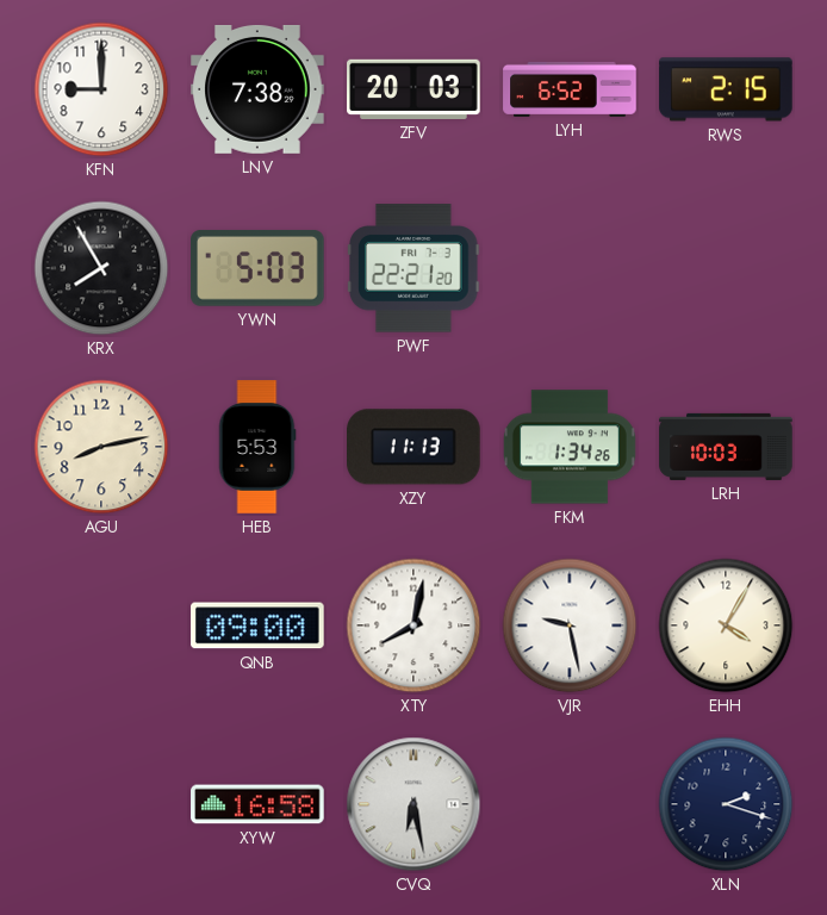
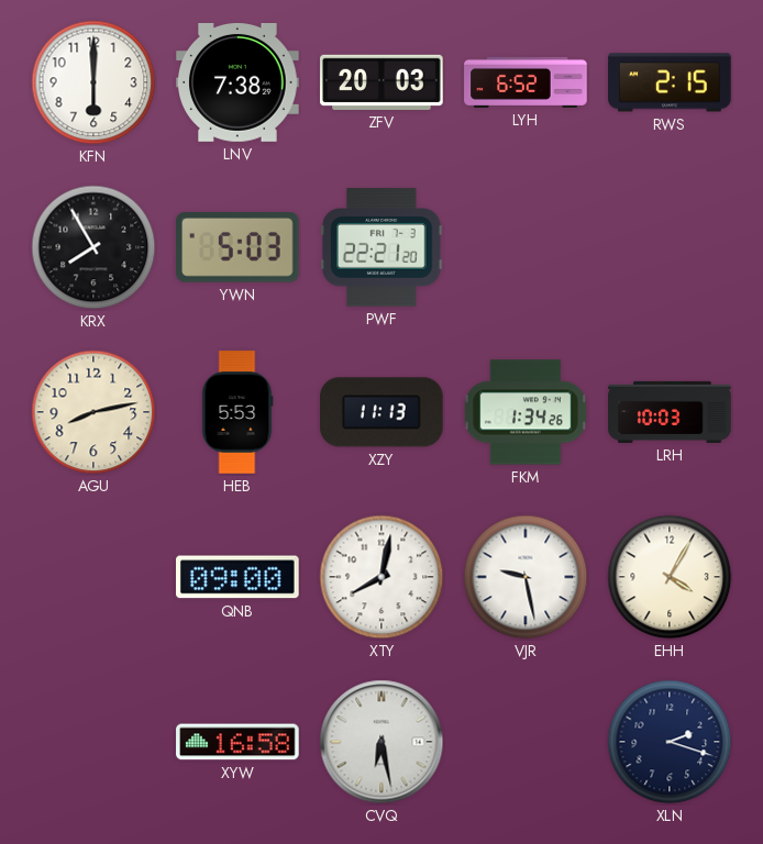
KFN: 9:00 -> 6:00
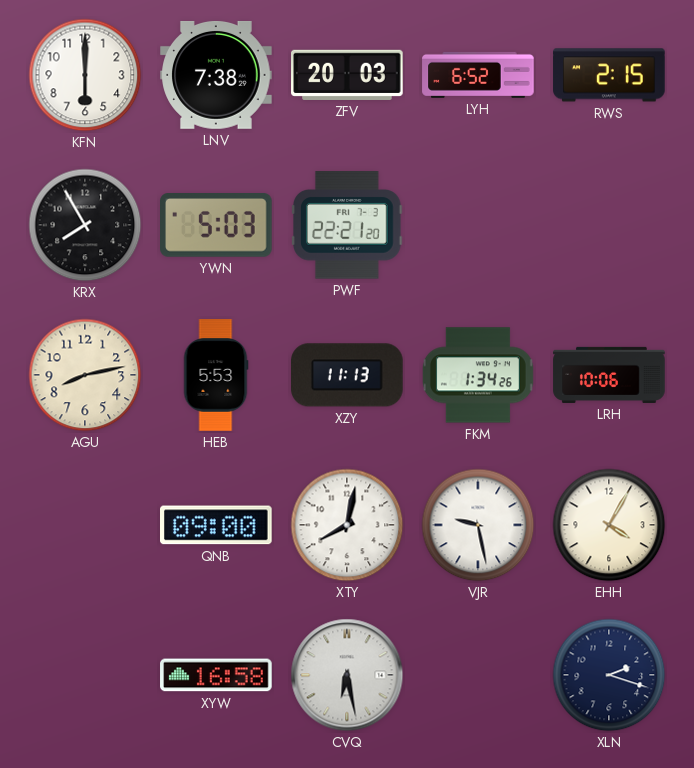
LRH: 10:03 -> 10:06
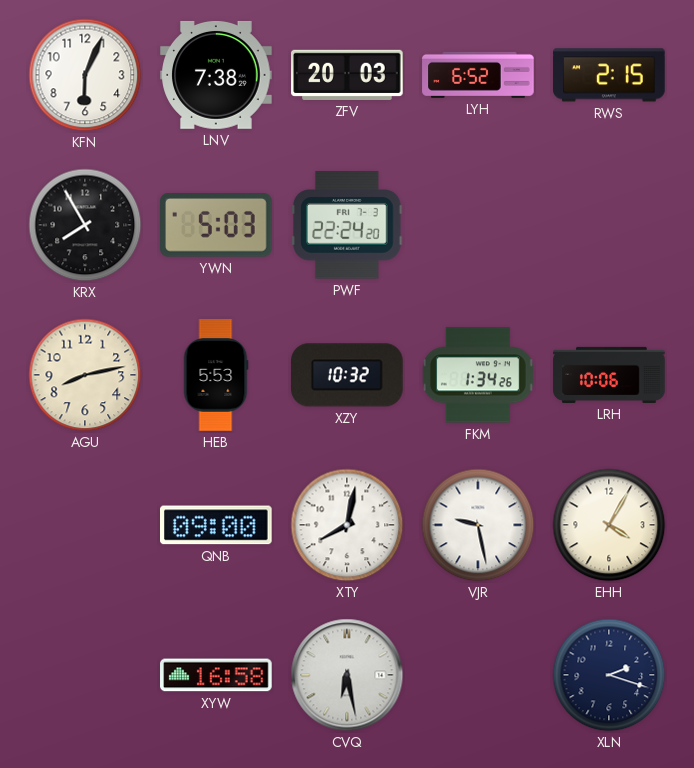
KFN: 6:00 -> 6:04
PWF: 22:21 -> 22:24
XZY: 11:13 -> 10:32
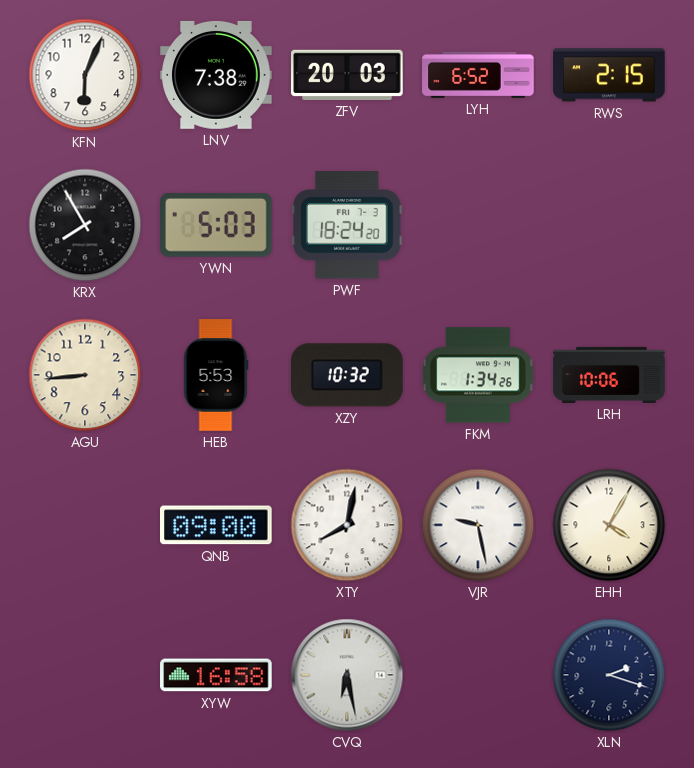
PWF: 22:24 -> 18:24
AGU: 8:13 -> 8:44
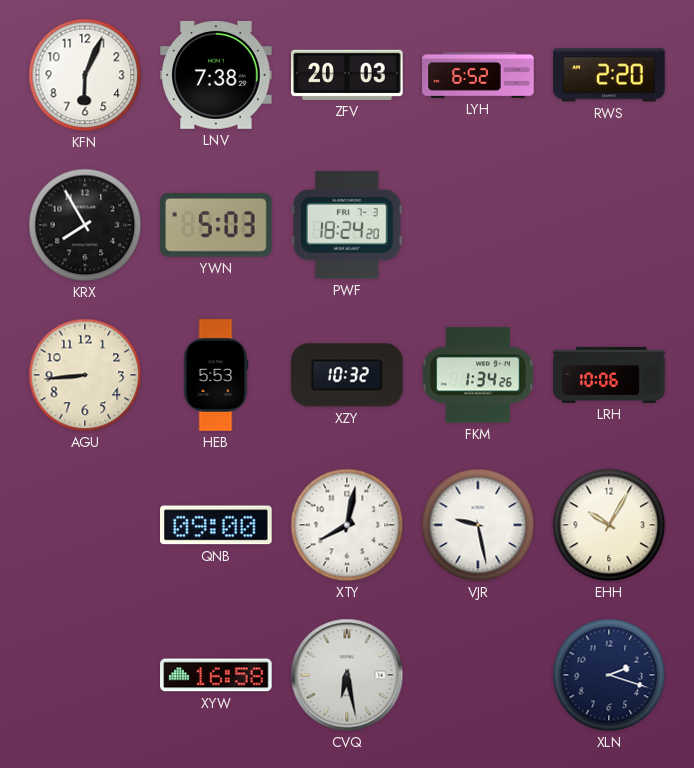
RWS: 2:15 -> 2:20
EHH: 4:05 -> 10:05
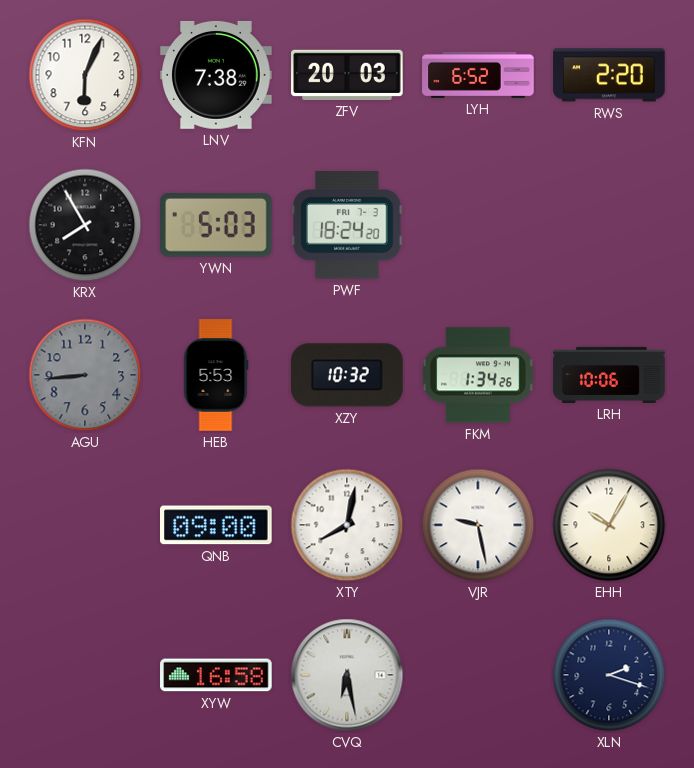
AGU dial: cream -> grey
